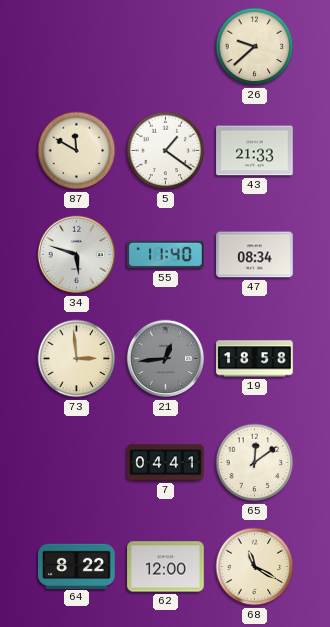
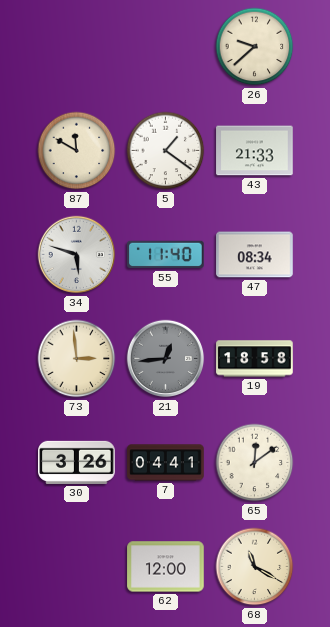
30: none -> 3:26
64: 8:22 -> none
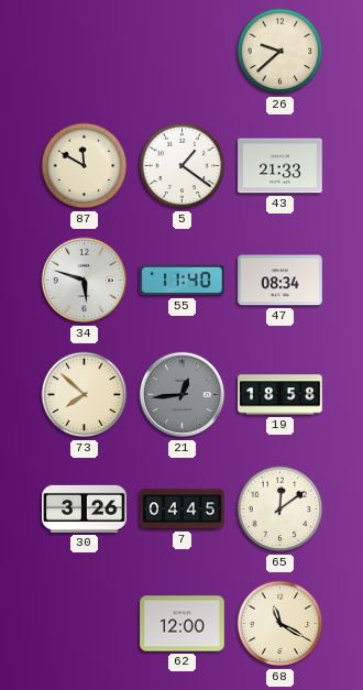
73: 2:59 -> 7:52
7: 04:41 -> 04:45
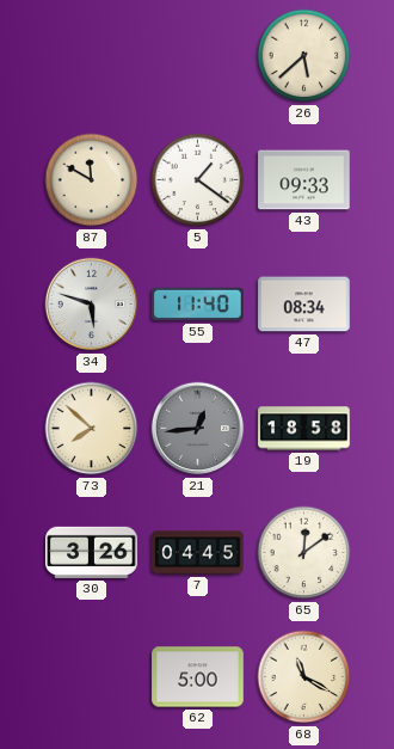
26: 9:38 -> 5:38
43: 21:33 -> 09:33
62: 12:00 -> 5:00
